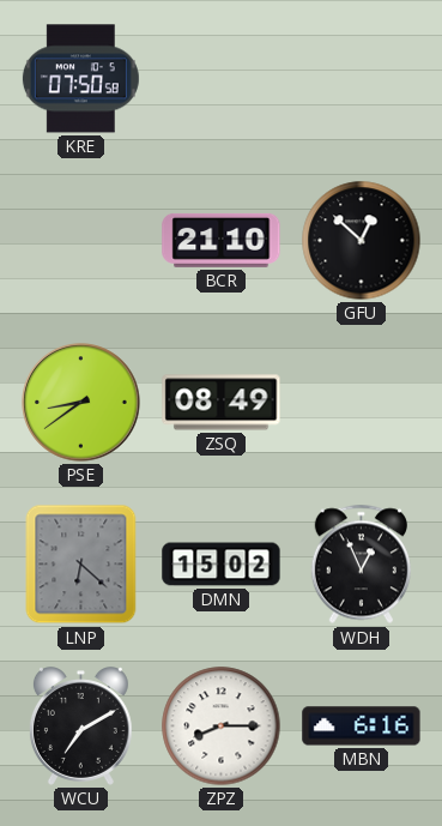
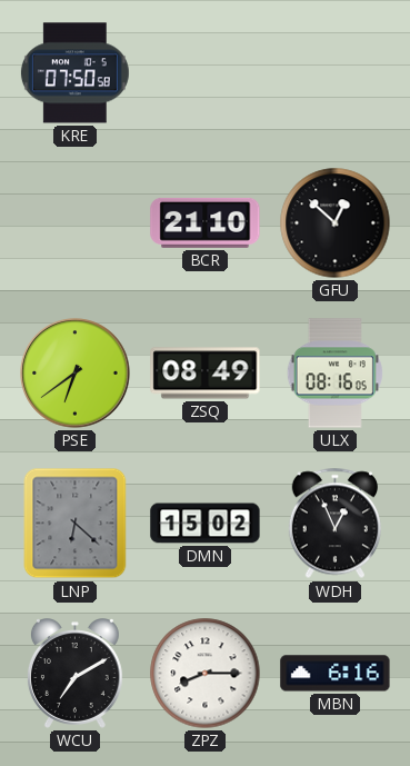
PSE: 8:39 -> 6:39
ULX: none -> 08:16
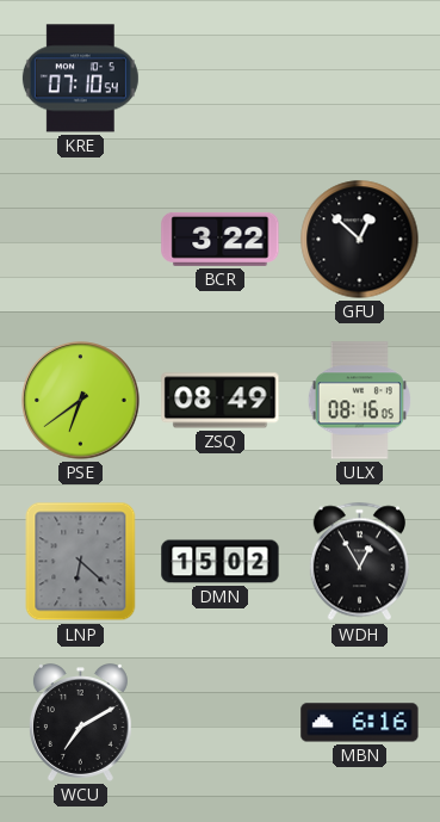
KRE: 07:50 -> 07:10
BCR: 21:10 -> 3:22
WDH: 12:56 -> 12:55
ZPZ: 8:15 -> none
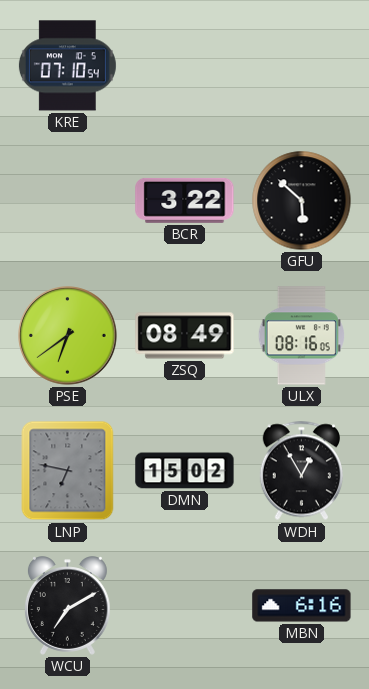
GFU: 12:52 -> 5:52
LNP: 6:22 -> 6:47
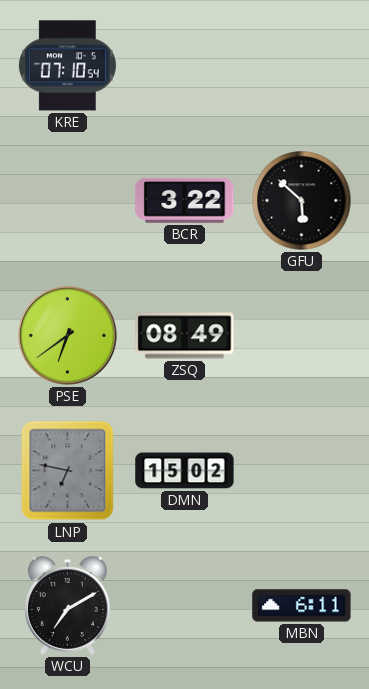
ULX: 08:16 -> none
WDH: 12:55 -> none
MBN: 6:16 -> 6:11
